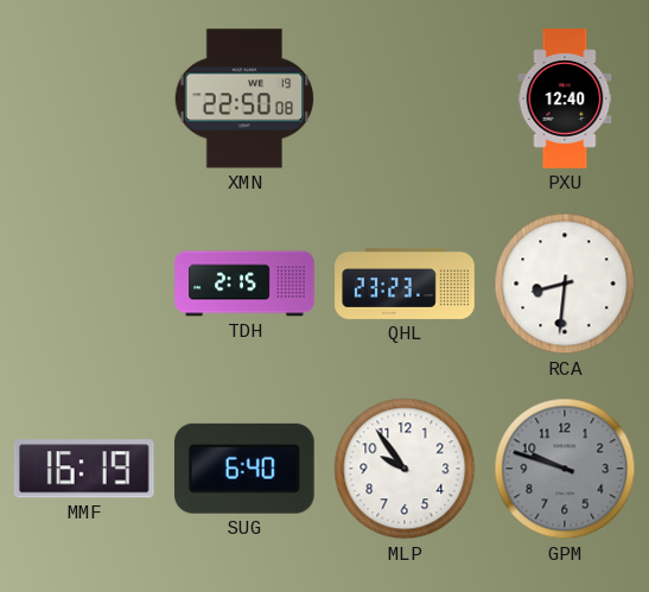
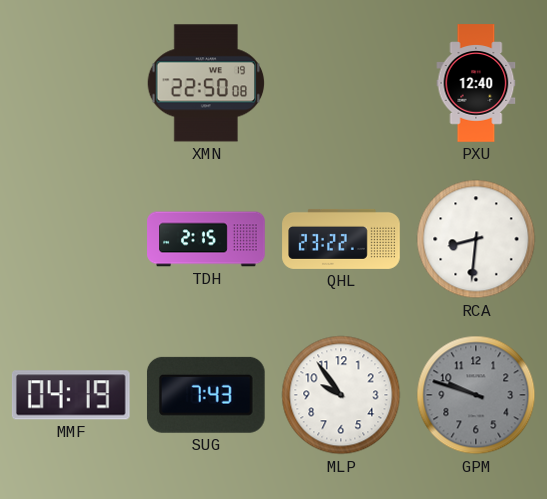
QHL: 23:23 -> 23:22
MMF: 16:19 -> 04:19
SUG: 6:40 -> 7:43
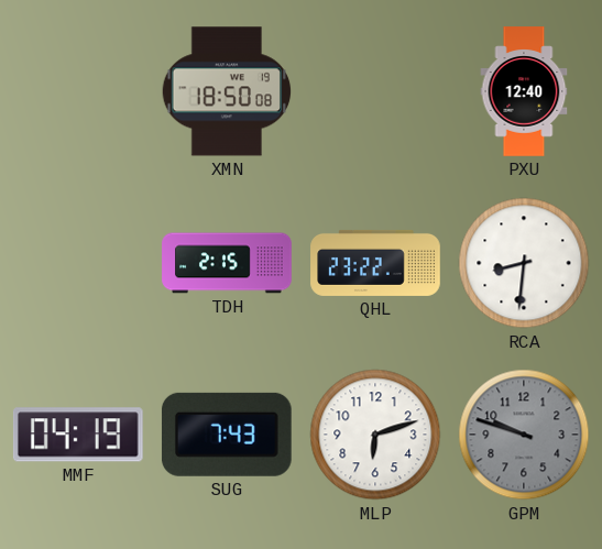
XMN: 22:50 -> 18:50
MLP: 9:54 -> 6:12
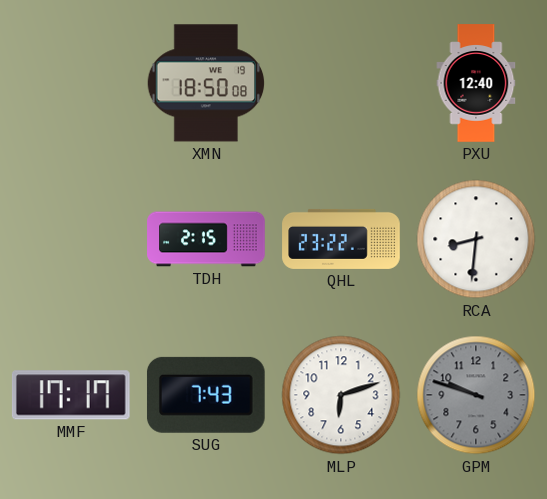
MMF: 04:19 -> 17:17
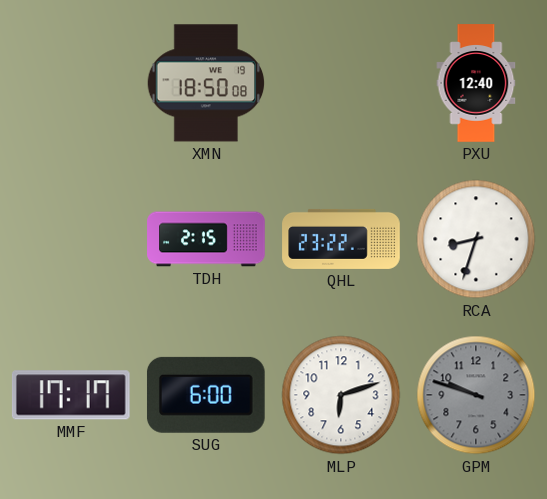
RCA: 8:31 -> 8:33
SUG: 7:43 -> 6:00
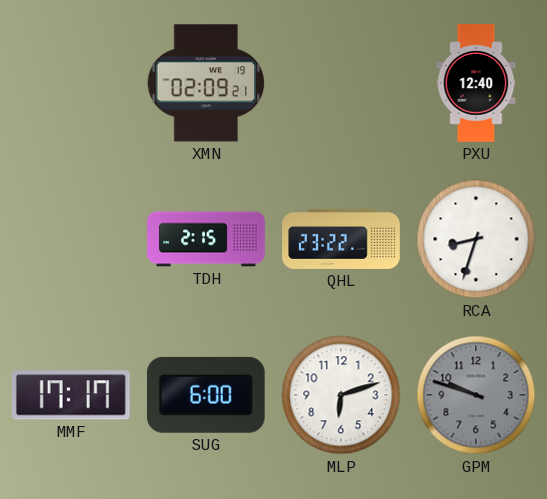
XMN: 18:50 -> 02:09
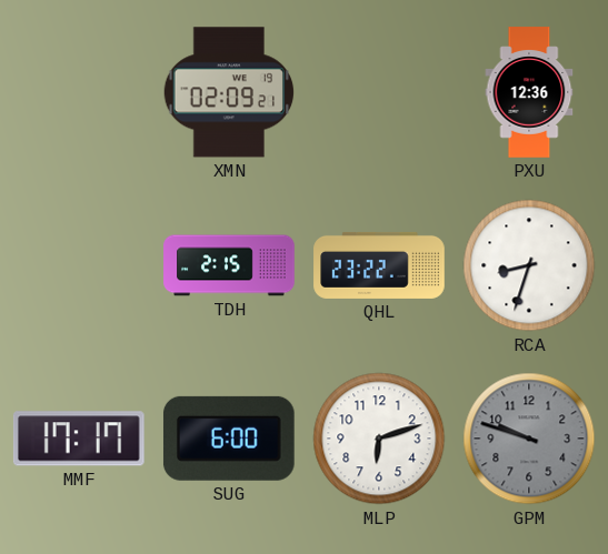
PXU: 12:40 -> 12:36
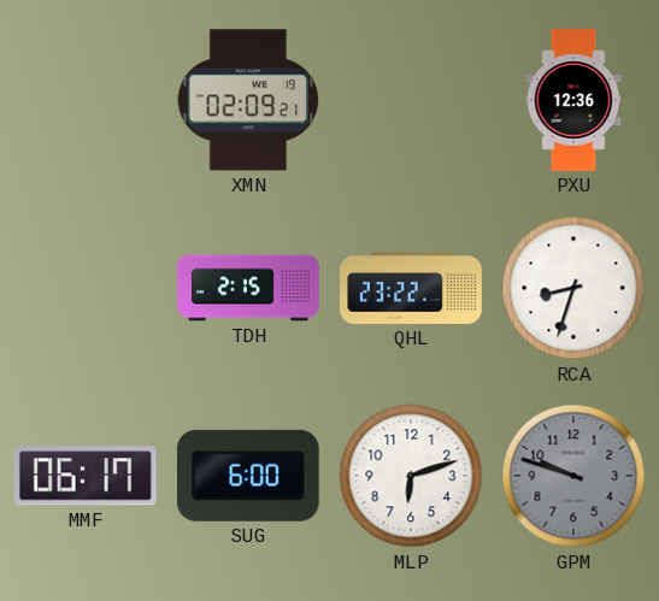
MMF: 17:17 -> 06:17
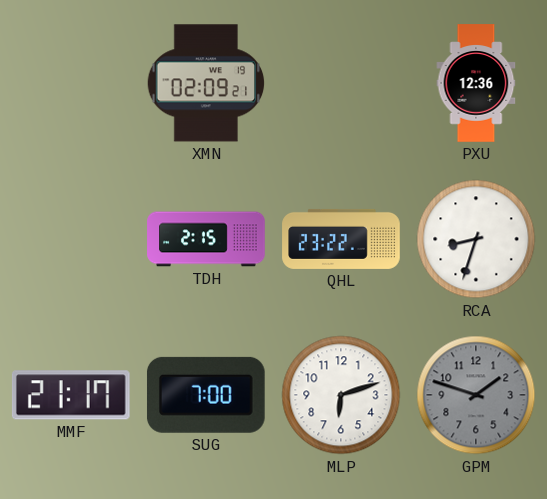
MMF: 06:17 -> 21:17
SUG: 6:00 -> 7:00
GPM: 9:48 -> 1:48
